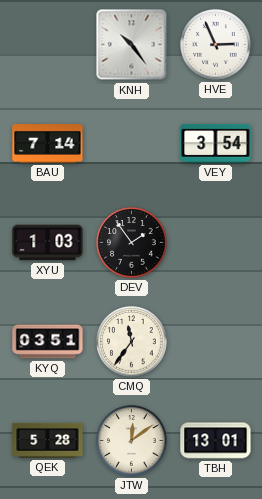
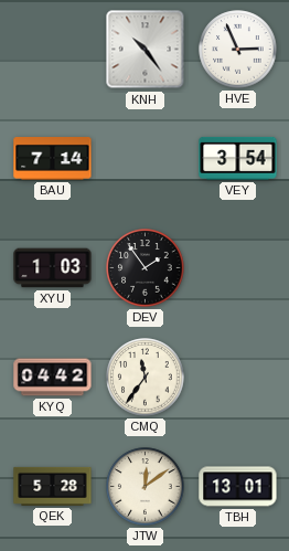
KYQ: 03:51 -> 04:42
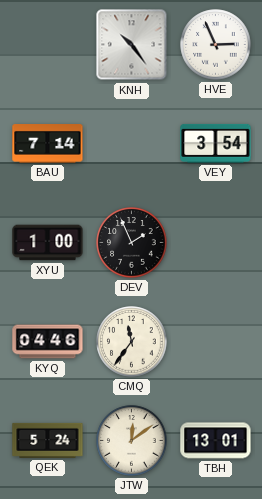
XYU: 1:03 -> 1:00
DEV: 1:54 -> 1:56
KYQ: 04:42 -> 04:46
QEK: 5:28 -> 5:24
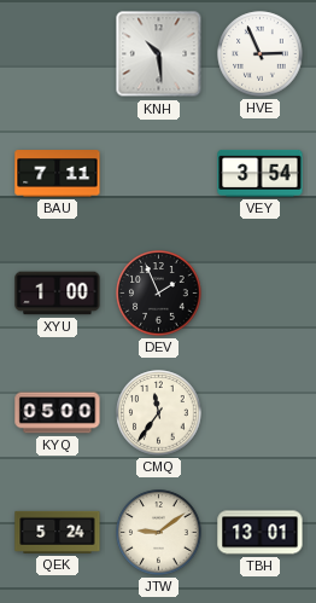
KNH: 10:24 -> 10:29
BAU: 7:14 -> 7:11
KYQ: 04:46 -> 05:00
JTW: 12:09 -> 9:09
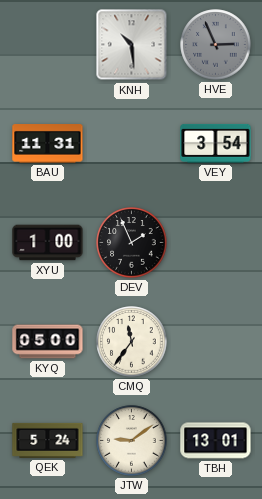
HVE dial: white -> grey
BAU: 7:11 -> 11:31
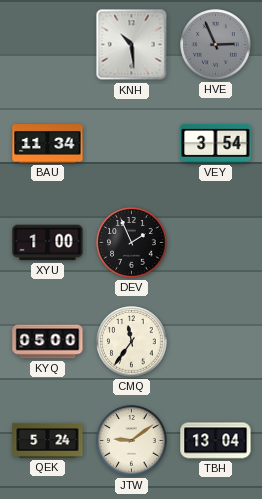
BAU: 11:31 -> 11:34
TBH: 13:01 -> 13:04
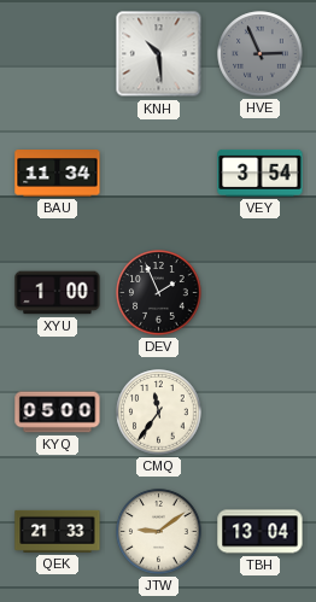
QEK: 5:24 -> 21:33
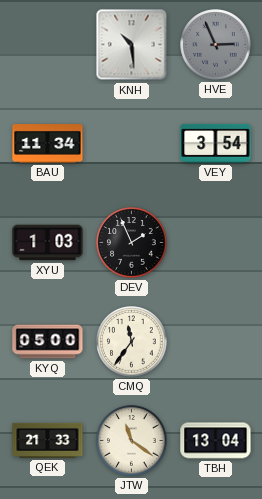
XYU: 1:00 -> 1:03
JTW: 9:09 -> 11:21
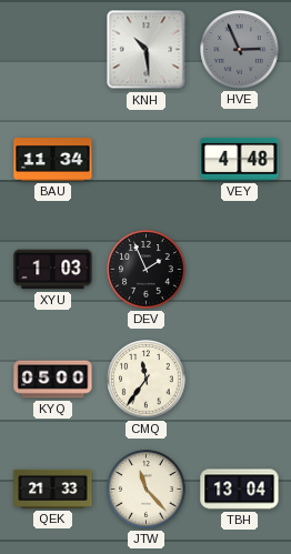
VEY: 3:54 -> 4:48
JTW: 11:21 -> 11:23
